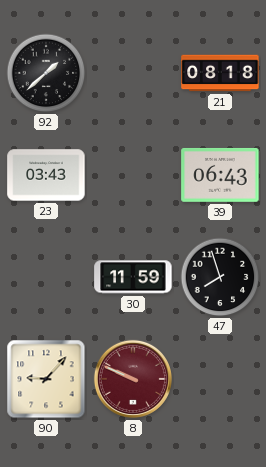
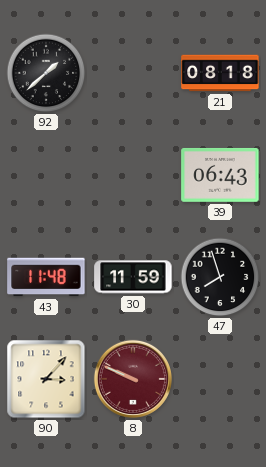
23: 03:43 -> none
43: none -> 11:48
90: 9:07 -> 3:07
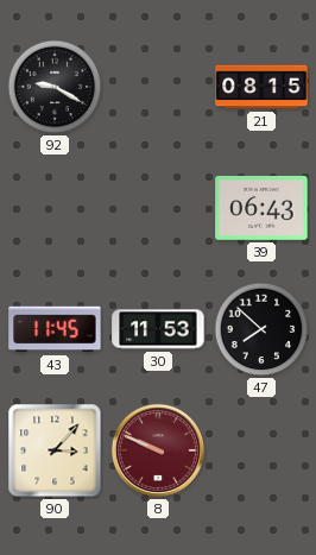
92: 1:38 -> 9:20
21: 08:18 -> 08:15
43: 11:48 -> 11:45
30: 11:59 -> 11:53
47: 7:57 -> 7:52
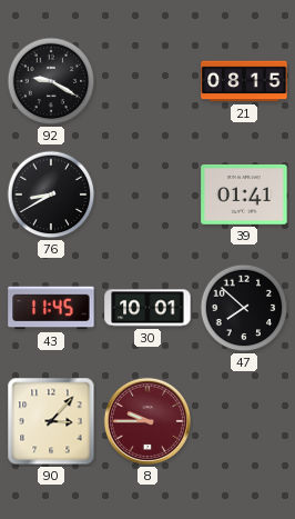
76: none -> 8:40
39: 06:43 -> 01:41
30: 11:53 -> 10:01
8: 9:49 -> 9:45
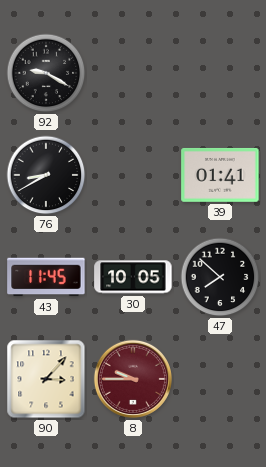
21: 08:15 -> none
30: 10:01 -> 10:05
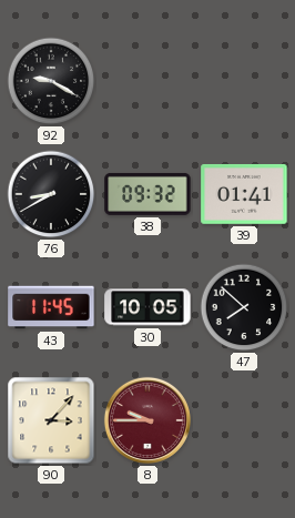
38: none -> 09:32
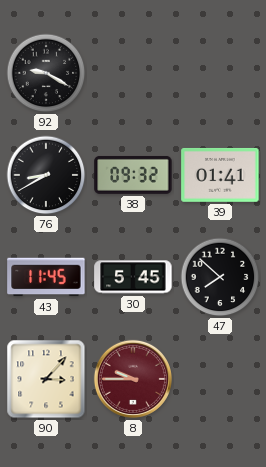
30: 10:05 -> 5:45
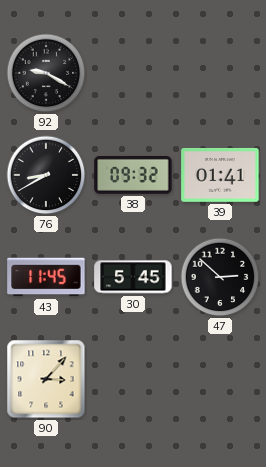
47: 7:52 -> 2:52
8: 9:45 -> none
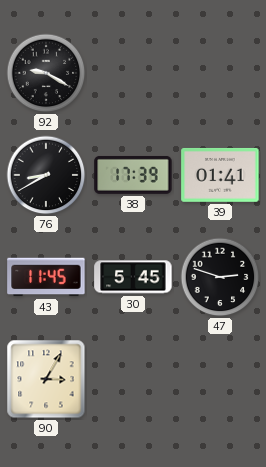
38: 09:32 -> 17:39
47: 2:52 -> 2:48
90: 3:07 -> 3:05
